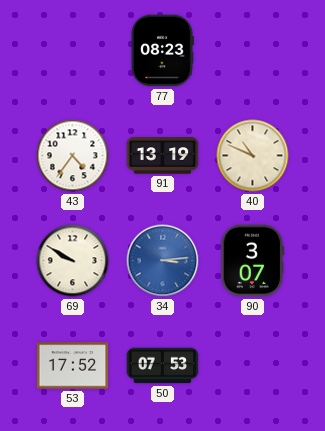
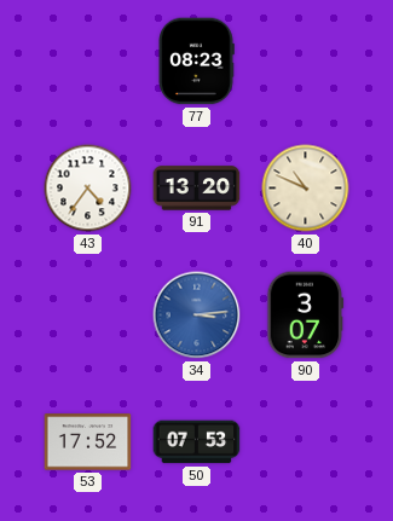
91: 13:19 -> 13:20
69: 9:50 -> none
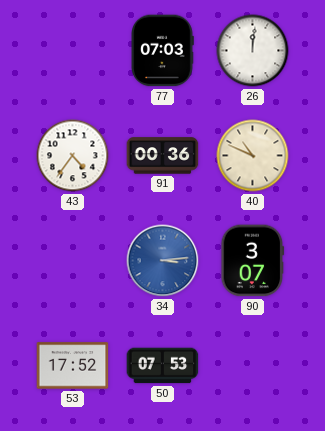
77: 08:23 -> 07:03
26: none -> 12:01
91: 13:20 -> 00:36
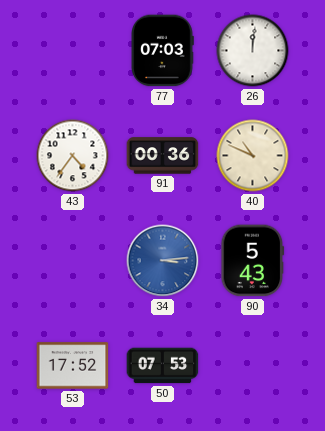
90: 3:07 -> 5:43
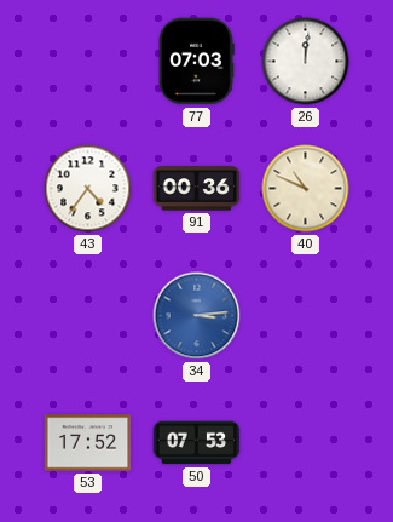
90: 5:43 -> none
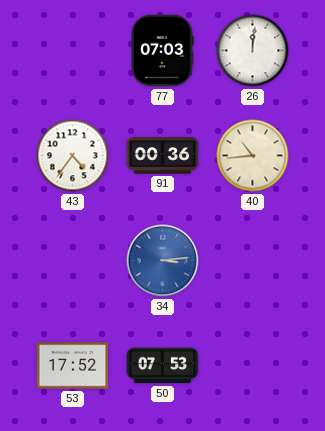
40: 10:49 -> 10:44
